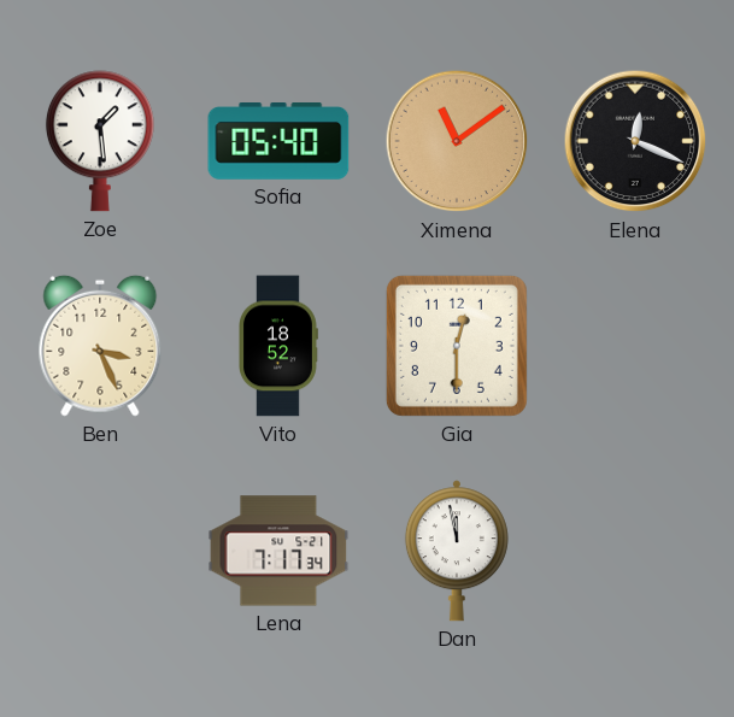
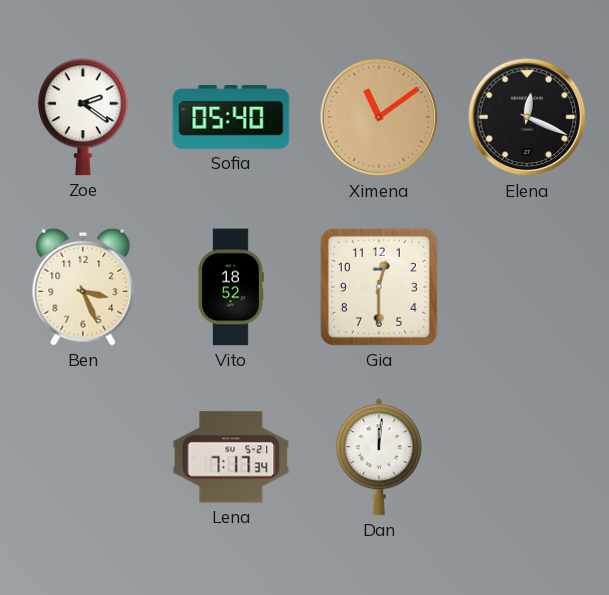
Zoe: 1:29 -> 2:21
Dan: 11:58 -> 12:01
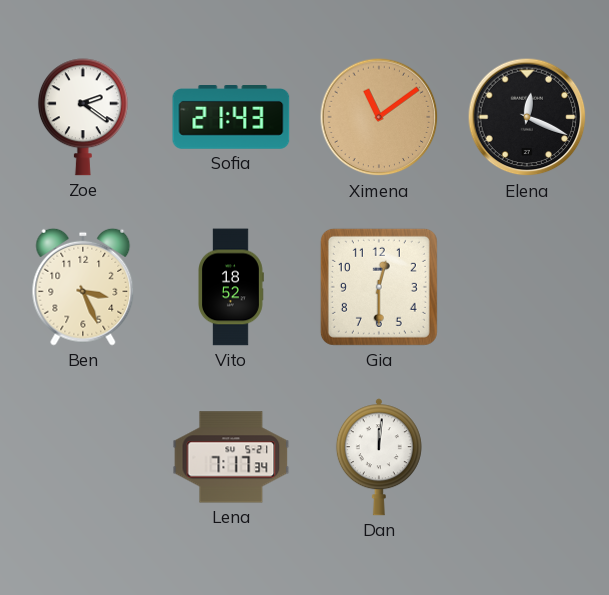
Sofia: 05:40 -> 21:43
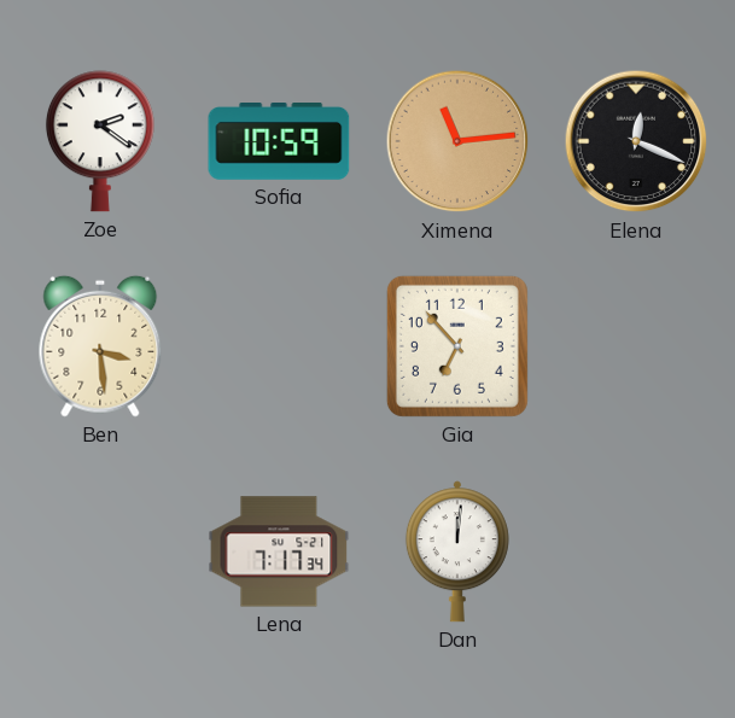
Sofia: 21:43 -> 10:59
Ximena: 11:09 -> 11:14
Ben: 3:26 -> 3:29
Vito: 18:52 -> none
Gia: 12:30 -> 6:53
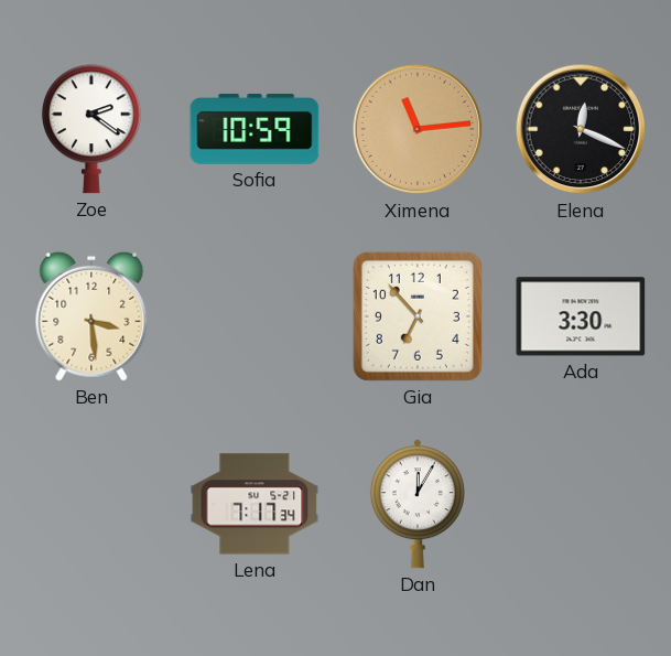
Ada: none -> 3:30
Dan: 12:01 -> 12:05
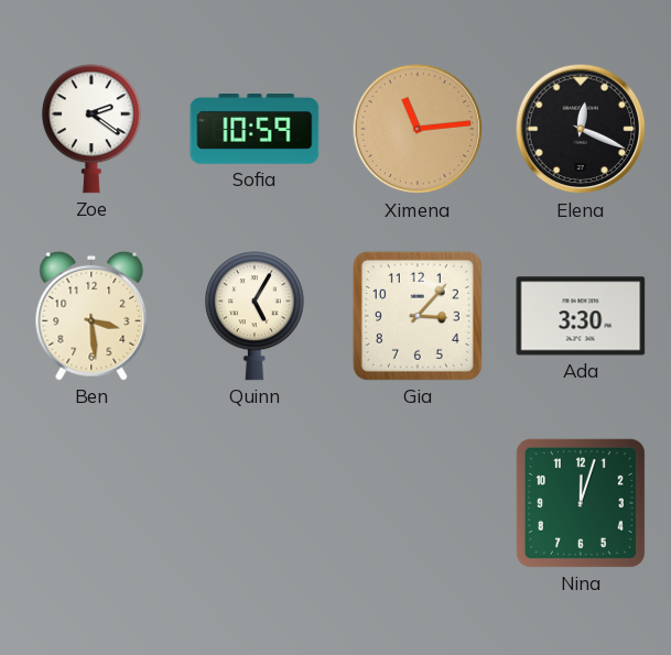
Quinn: none -> 5:05
Gia: 6:53 -> 3:07
Lena: 7:17 -> none
Dan: 12:05 -> none
Nina: none -> 12:03
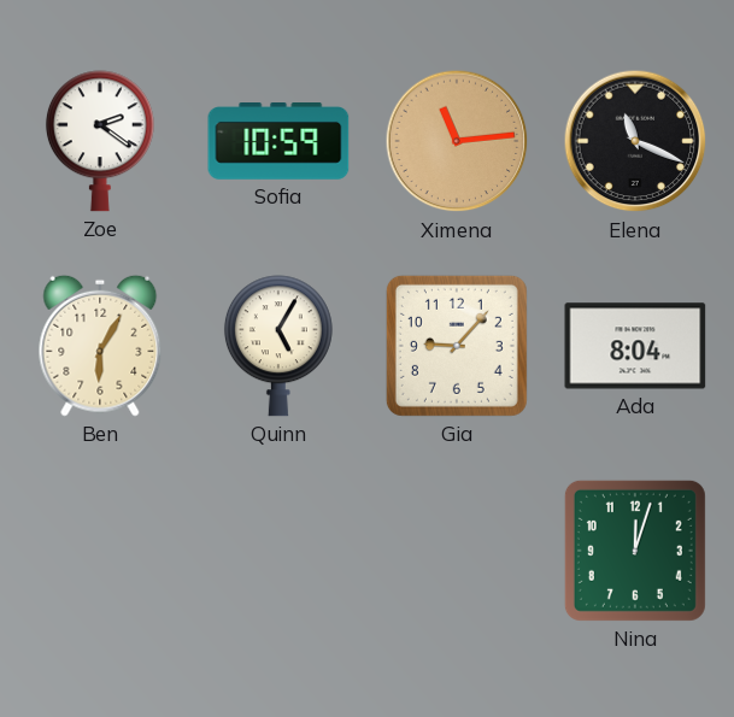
Elena: 12:19 -> 11:19
Ben: 3:29 -> 6:05
Gia: 3:07 -> 9:07
Ada: 3:30 -> 8:04
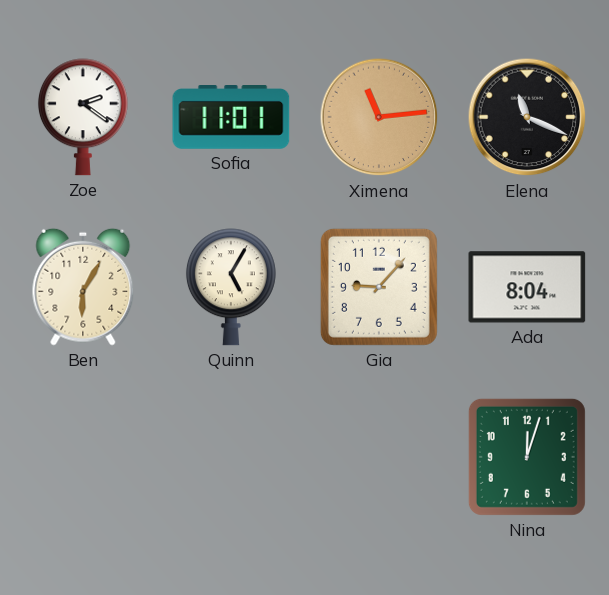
Sofia: 10:59 -> 11:01
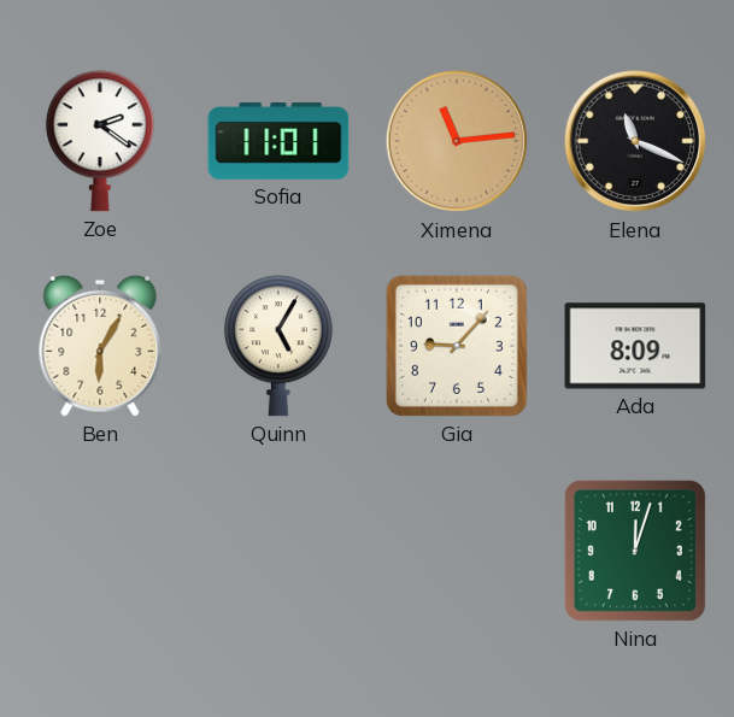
Ada: 8:04 -> 8:09
